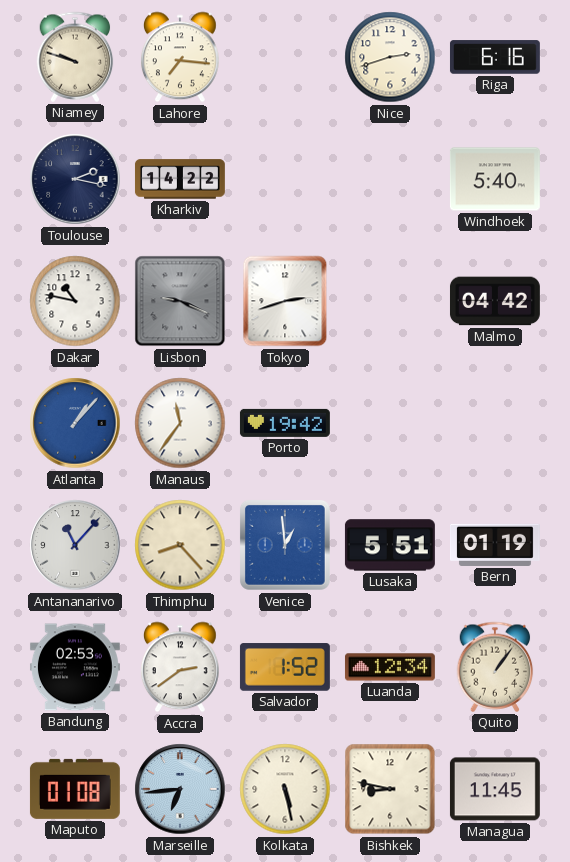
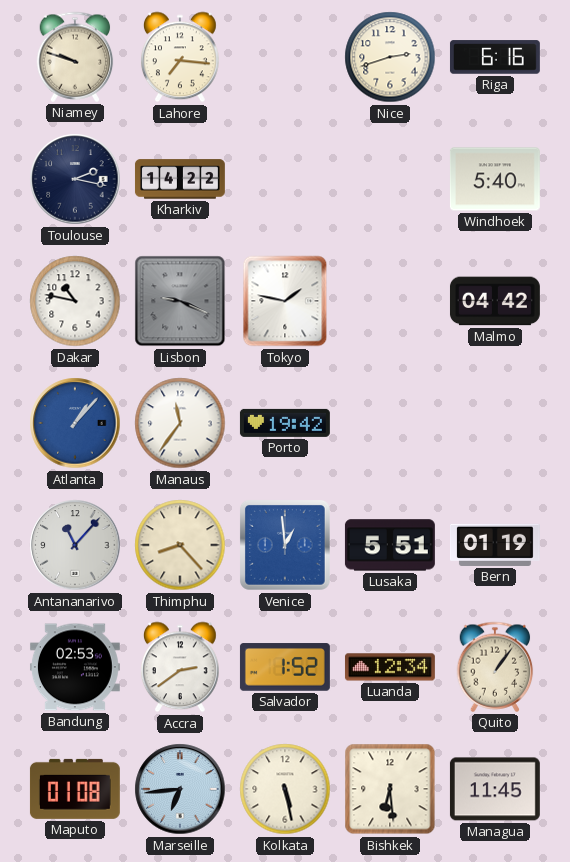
Tokyo: 2:42 -> 1:47
Bishkek: 8:47 -> 6:29
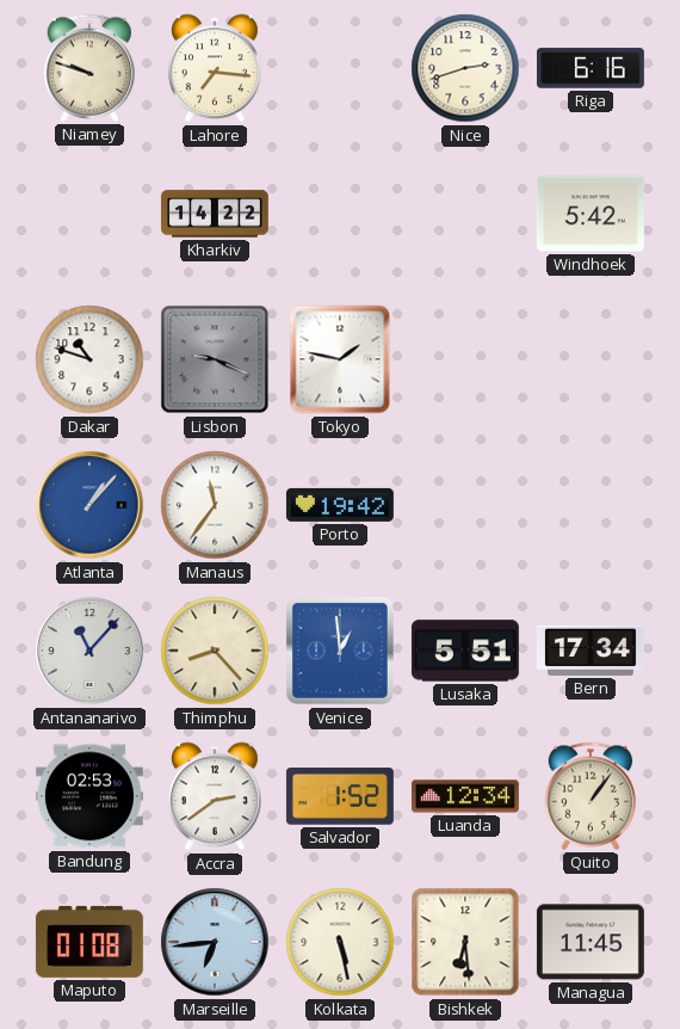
Toulouse: 2:17 -> none
Windhoek: 5:40 -> 5:42
Dakar: 10:47 -> 10:48
Malmo: 04:42 -> none
Bern: 01:19 -> 17:34
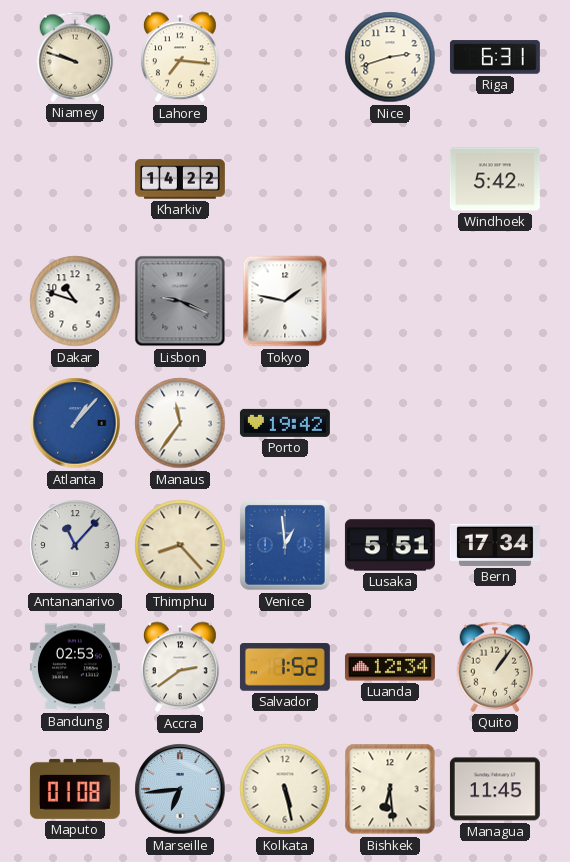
Riga: 6:16 -> 6:31
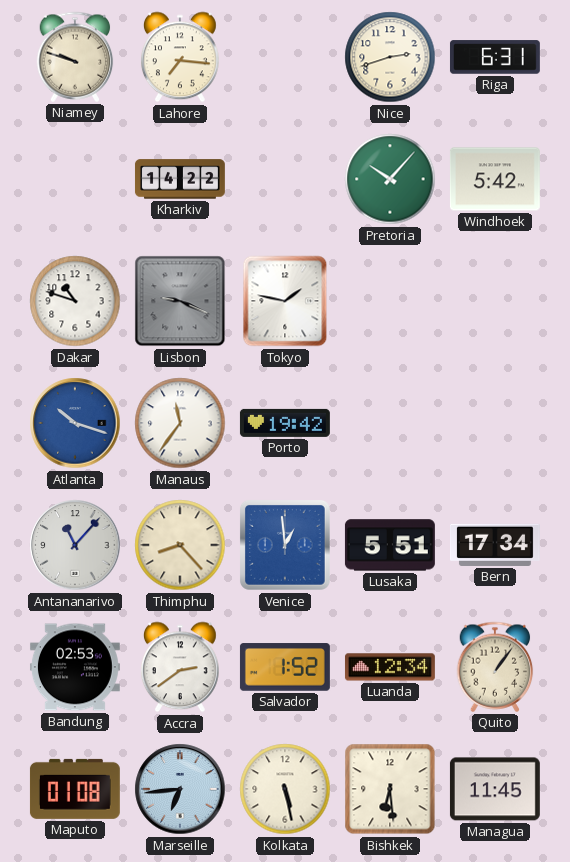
Pretoria: none -> 10:07
Atlanta: 1:07 -> 10:18
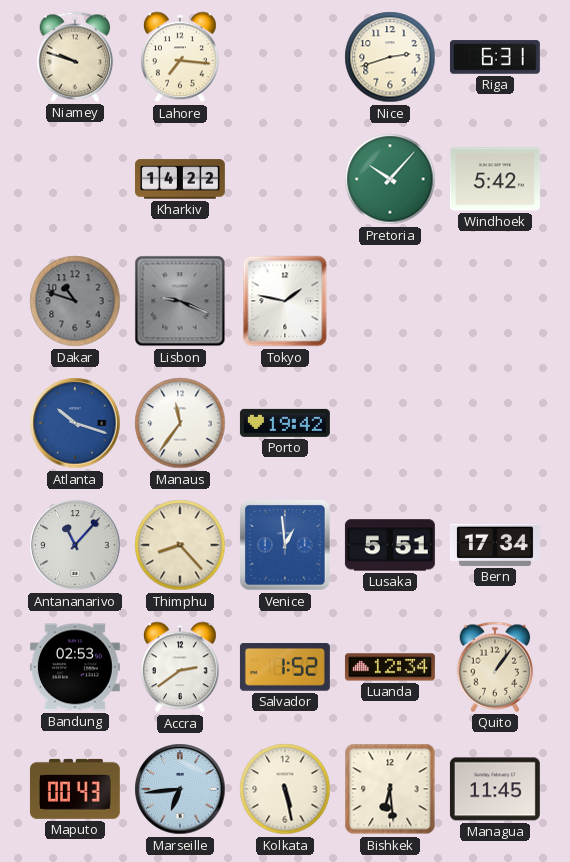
Dakar dial: white -> grey
Maputo: 01:08 -> 00:43
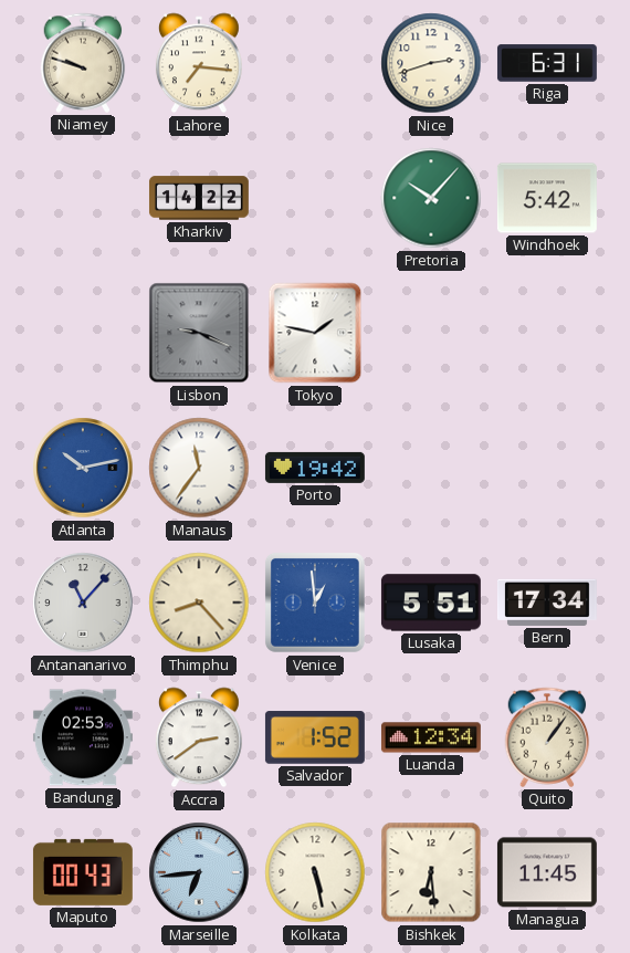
Dakar: 10:48 -> none
Atlanta: 10:18 -> 10:13
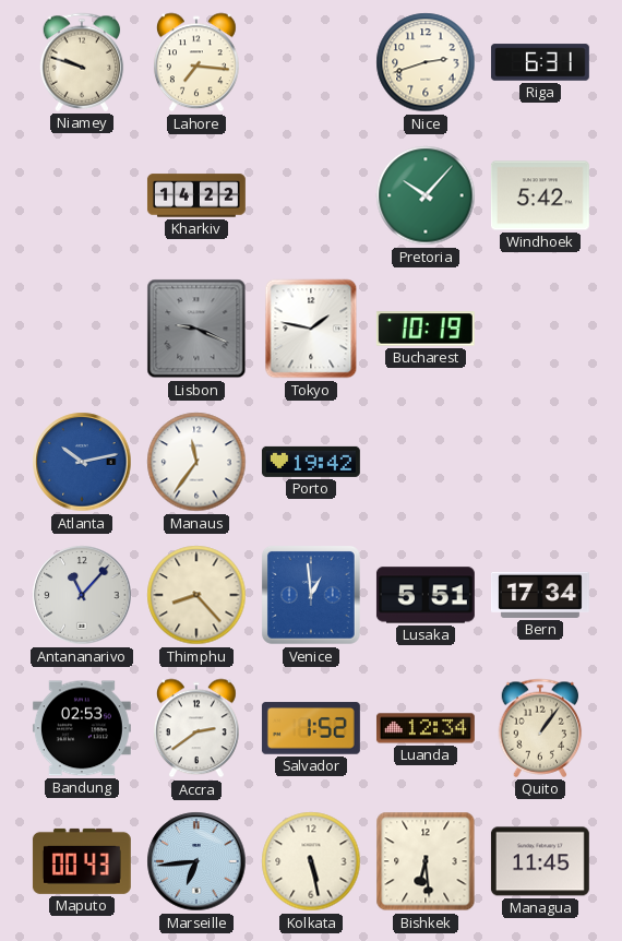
Bucharest: none -> 10:19
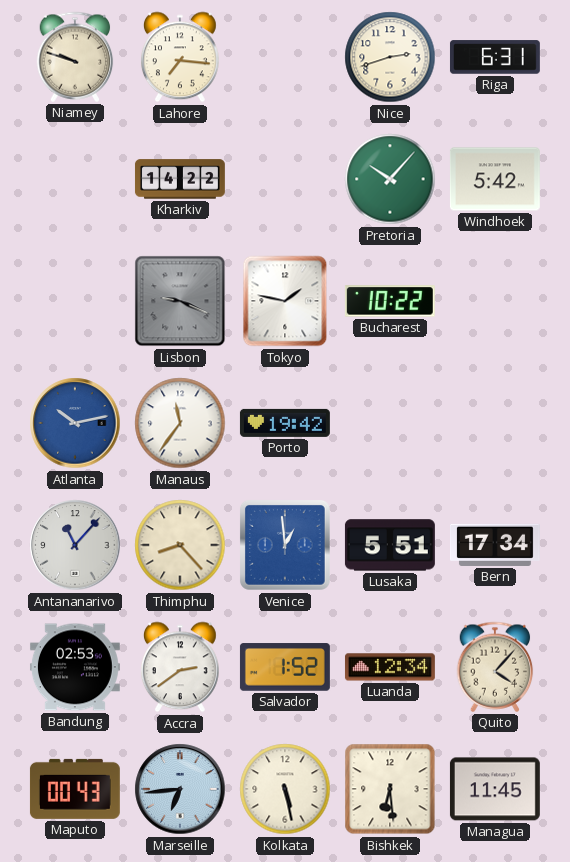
Bucharest: 10:19 -> 10:22
Quito: 1:06 -> 4:07
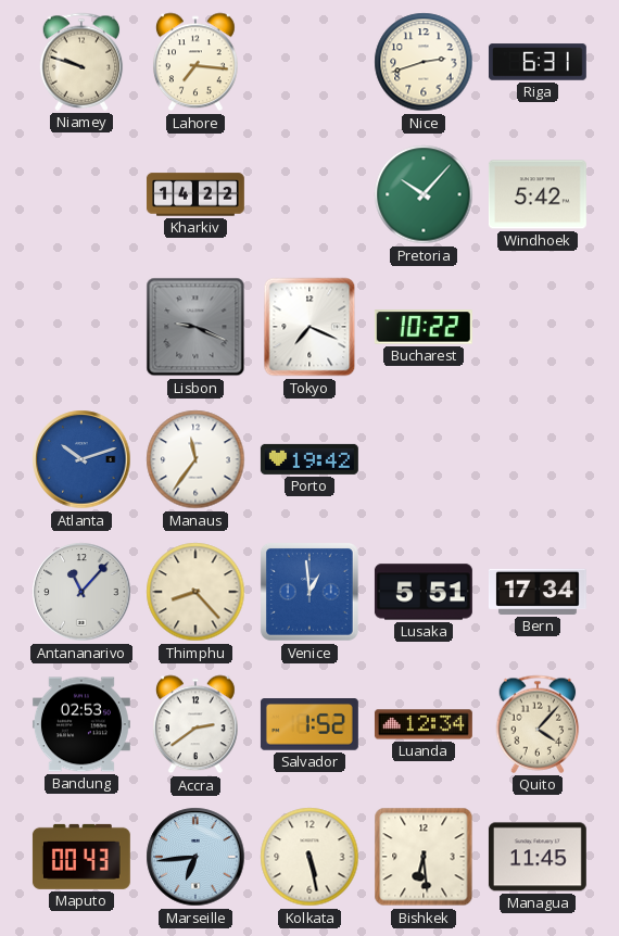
Tokyo: 1:47 -> 7:19
Atlanta: 10:13 -> 10:12
